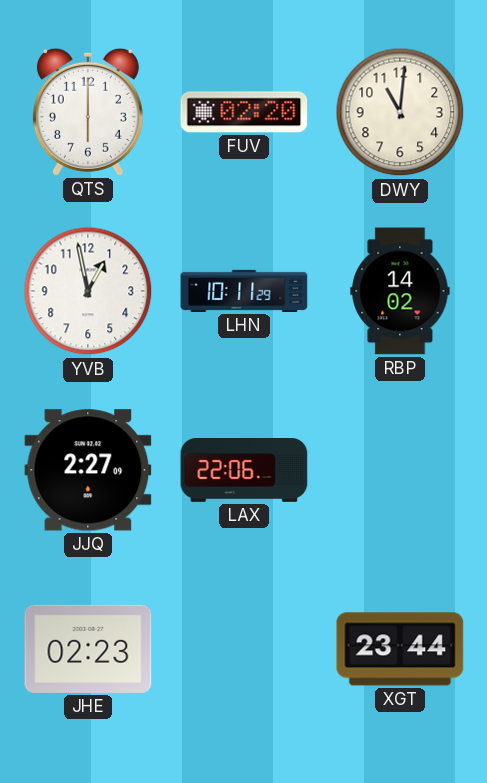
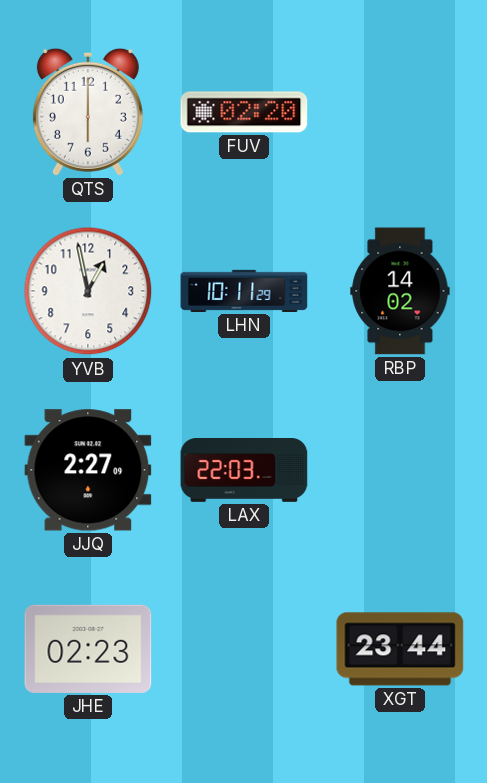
DWY: 11:01 -> none
LAX: 22:06 -> 22:03
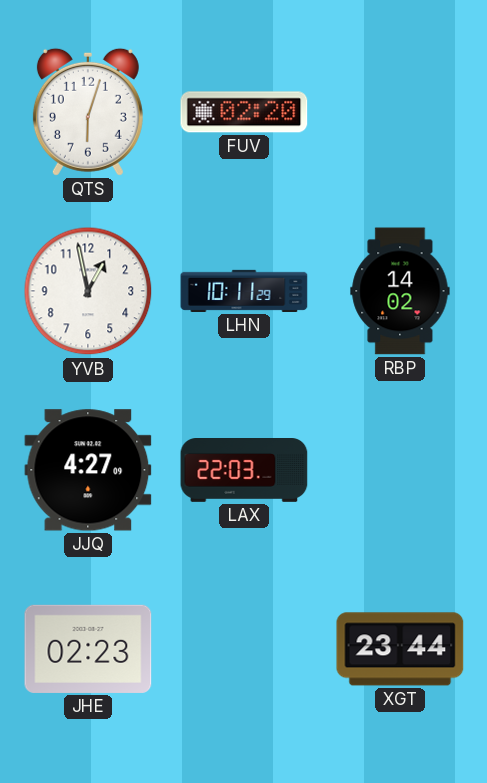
QTS: 6:00 -> 6:03
JJQ: 2:27 -> 4:27
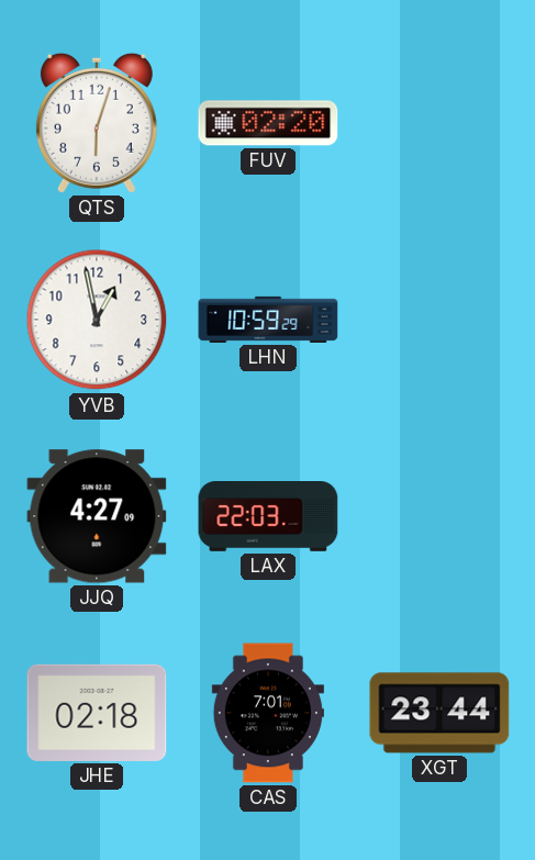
LHN: 10:11 -> 10:59
RBP: 14:02 -> none
JHE: 02:23 -> 02:18
CAS: none -> 7:01
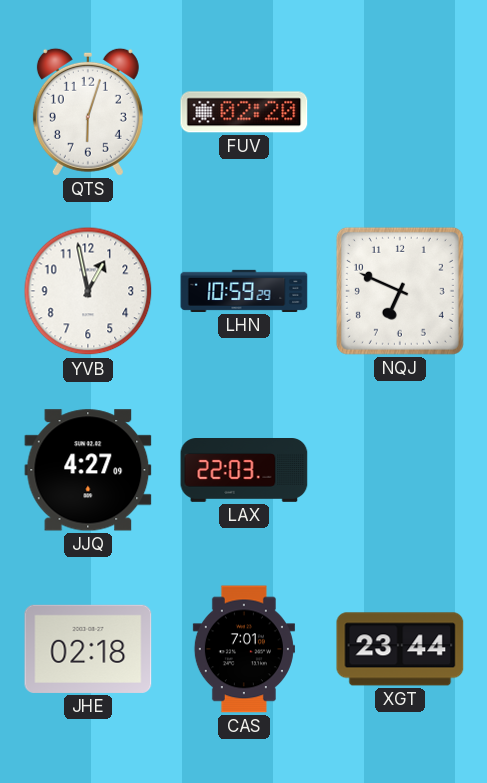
NQJ: none -> 6:49
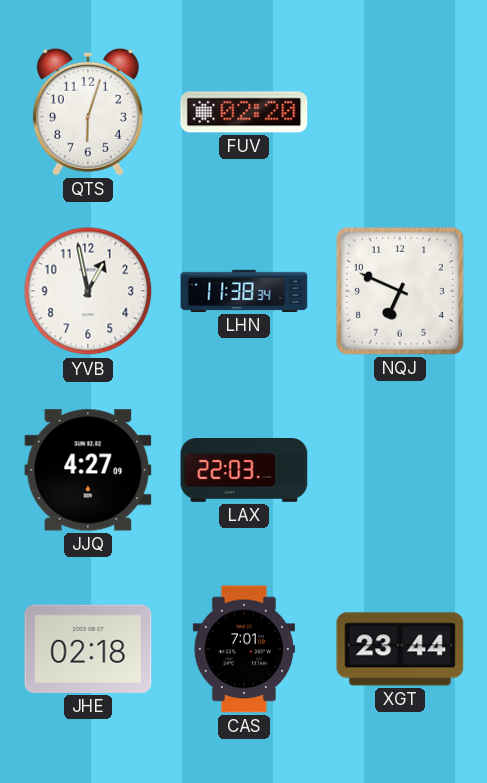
LHN: 10:59 -> 11:38
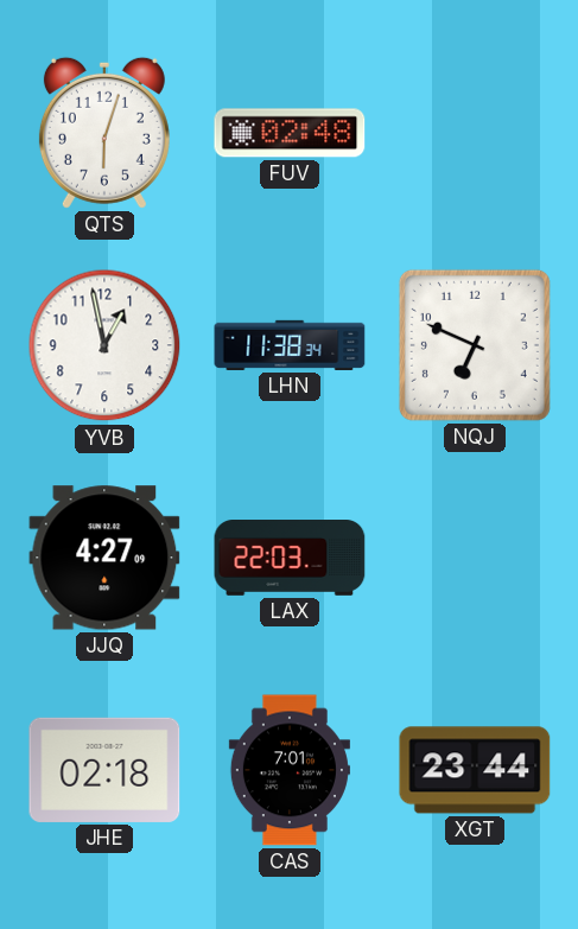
FUV: 02:20 -> 02:48
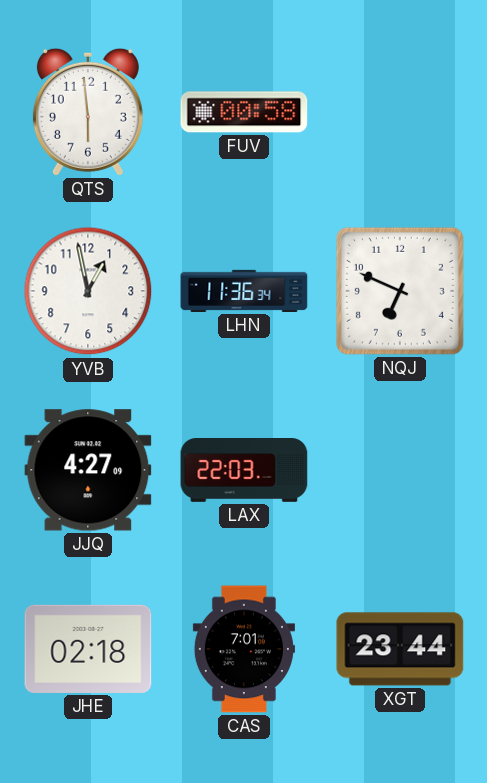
QTS: 6:03 -> 5:59
FUV: 02:48 -> 00:58
LHN: 11:38 -> 11:36
